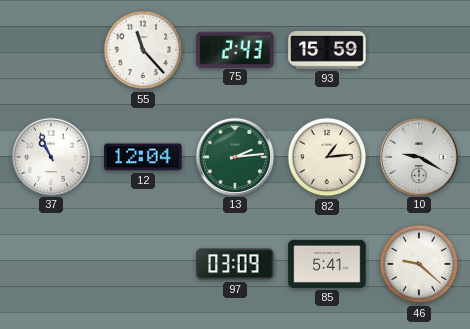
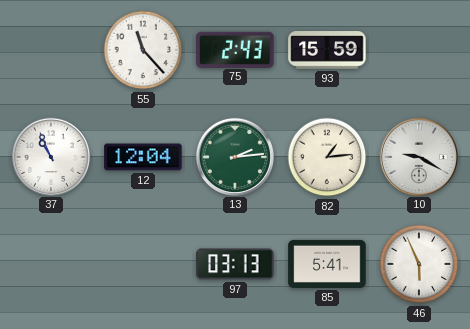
97: 03:09 -> 03:13
46: 9:22 -> 5:56
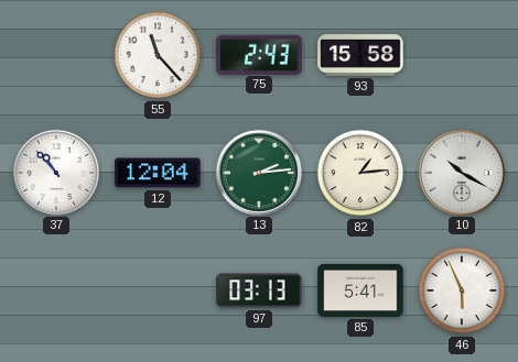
93: 15:59 -> 15:58
37: 10:56 -> 10:53
10: 9:20 -> 10:20
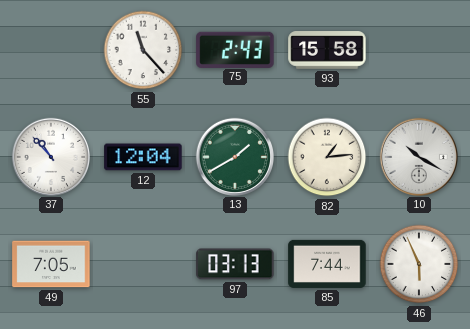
13: 2:14 -> 1:40
49: none -> 7:05
85: 5:41 -> 7:44
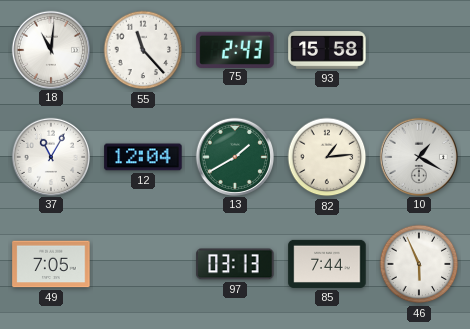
18: none -> 11:01
37: 10:53 -> 11:05
10: 10:20 -> 1:20
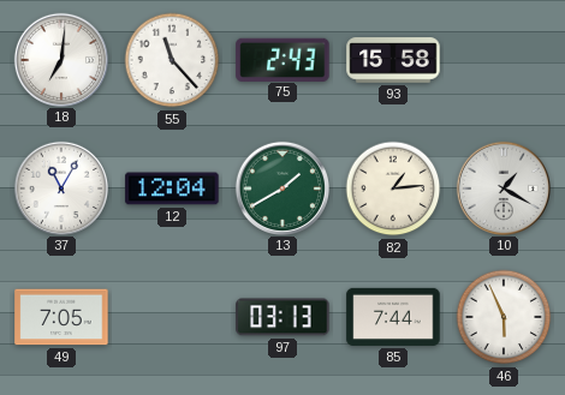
18: 11:01 -> 7:01
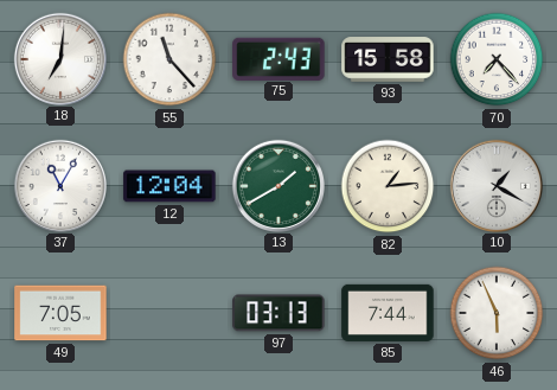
70: none -> 7:23
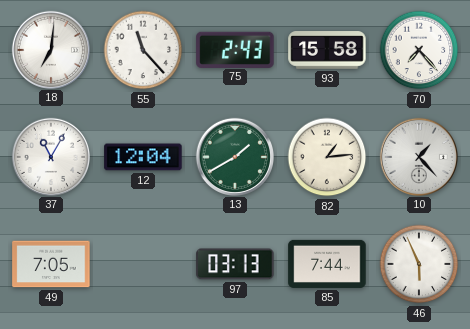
10: 1:20 -> 1:23
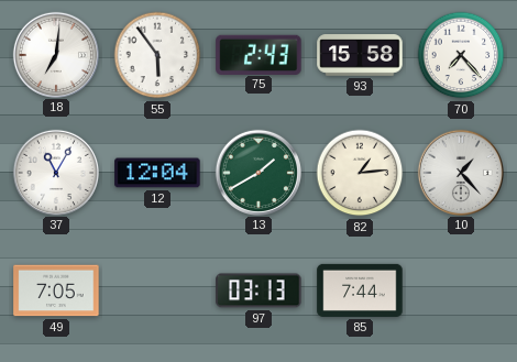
55: 11:23 -> 5:54
46: 5:56 -> none
